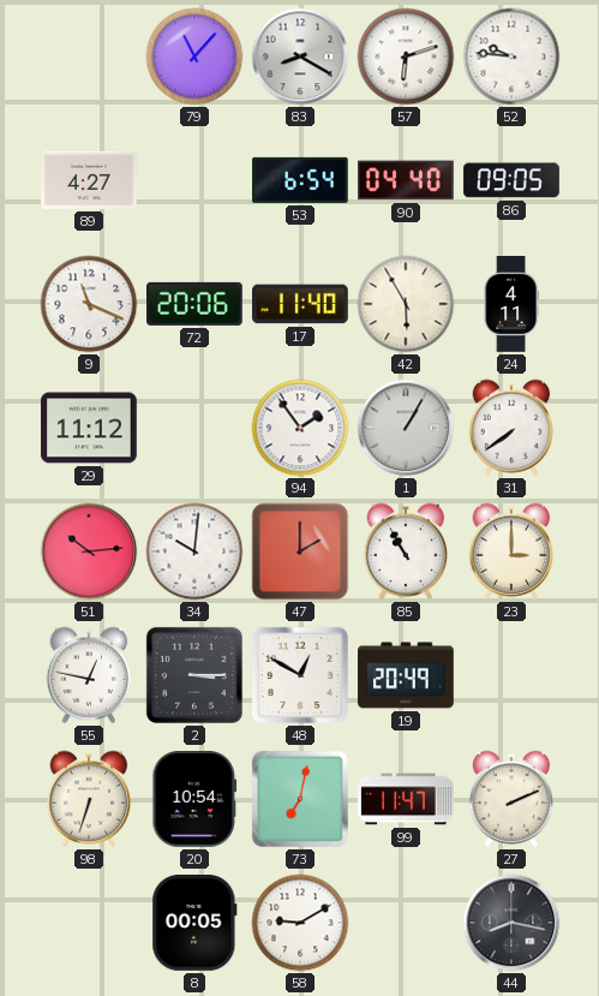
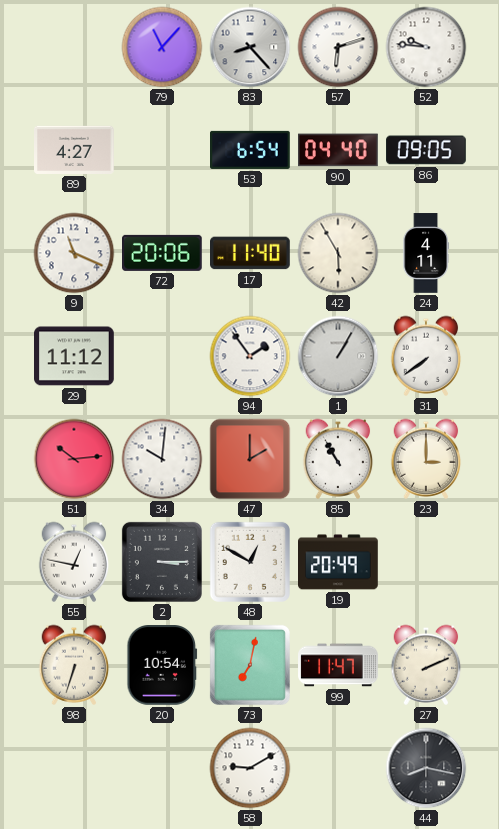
83: 8:20 -> 8:23
8: 00:05 -> none
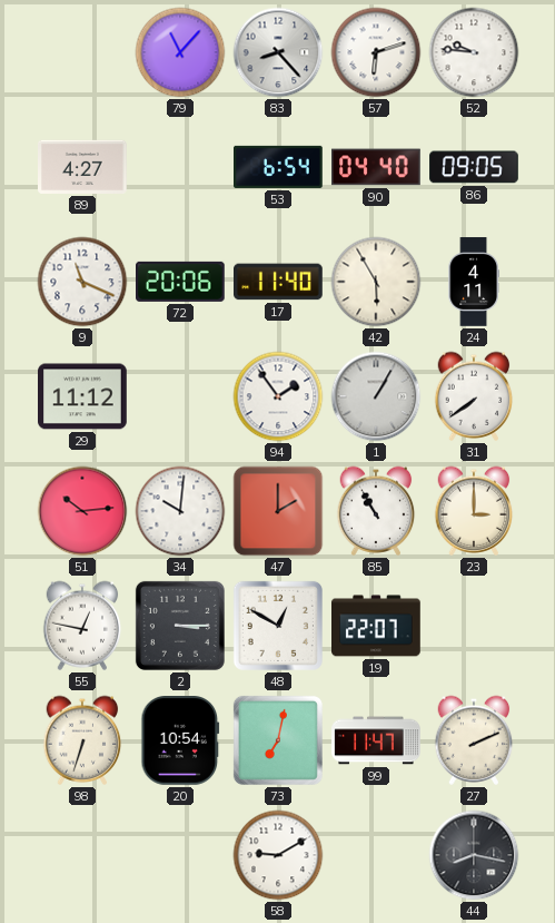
19: 20:49 -> 22:07
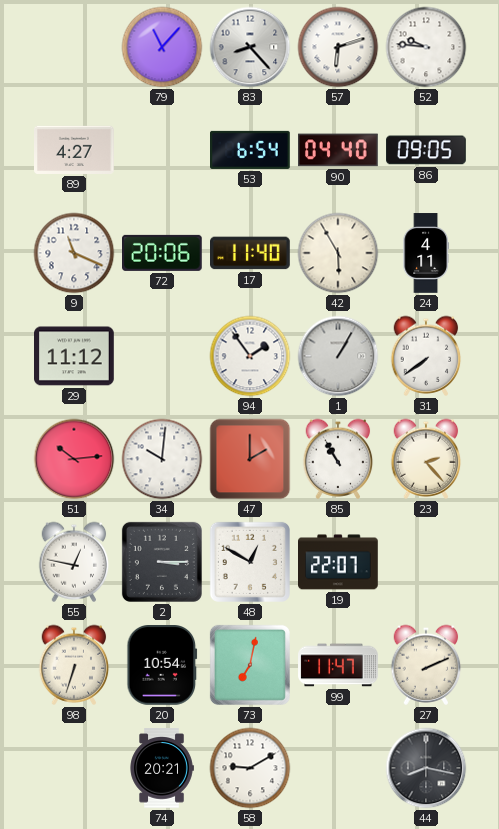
23: 3:00 -> 2:23
74: none -> 20:21
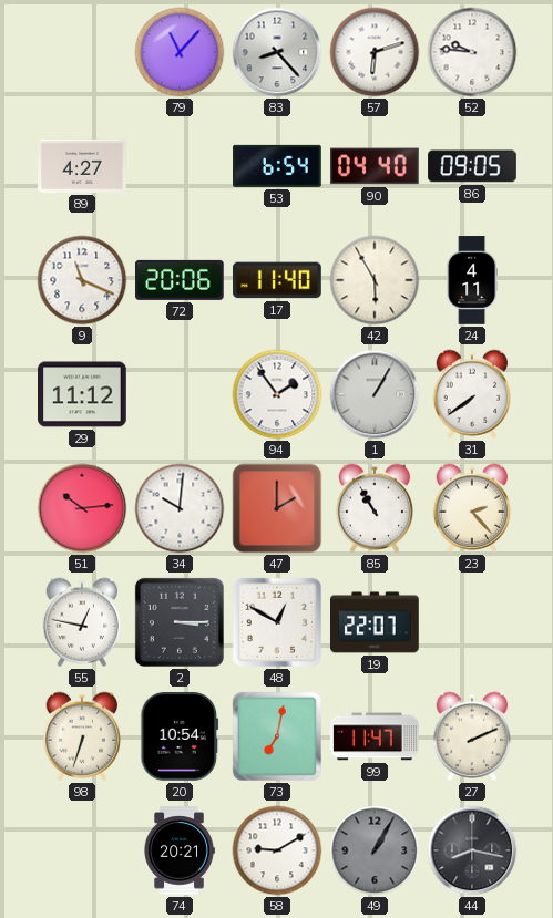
49: none -> 1:05
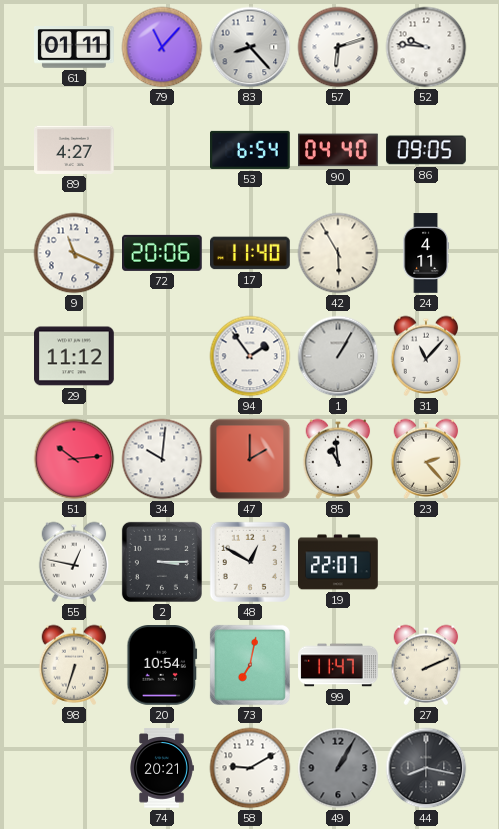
61: none -> 01:11
31: 7:39 -> 11:07
85: 10:55 -> 10:59
